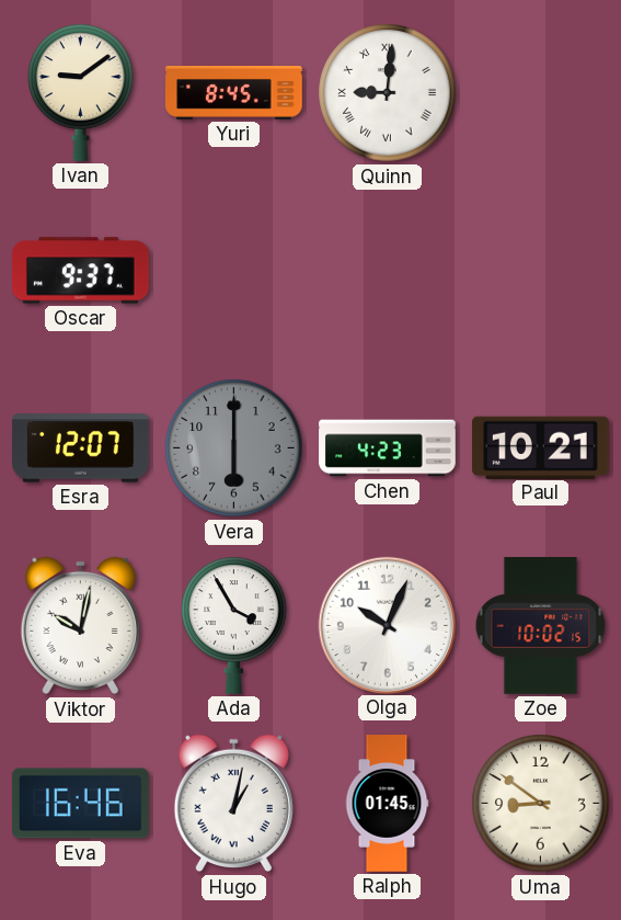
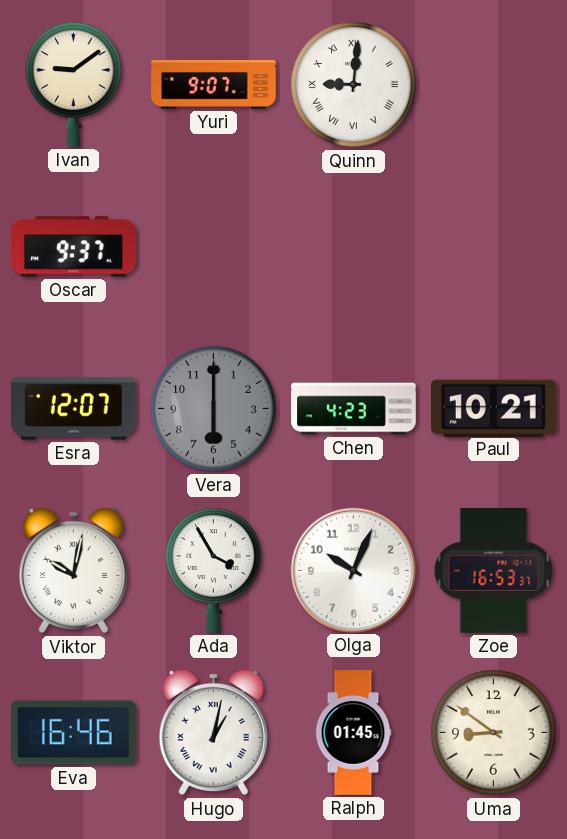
Yuri: 8:45 -> 9:07
Zoe: 10:02 -> 16:53
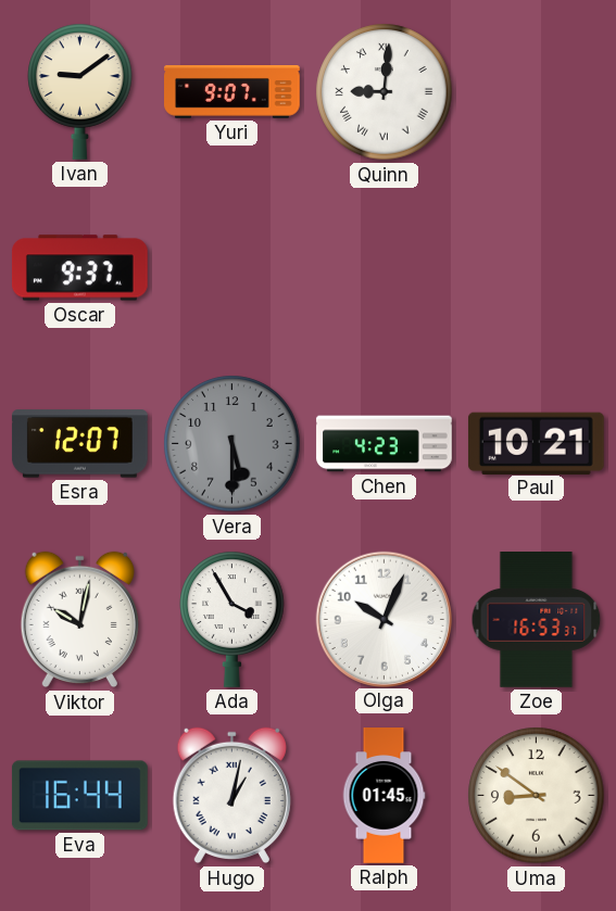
Vera: 6:00 -> 5:30
Eva: 16:46 -> 16:44
